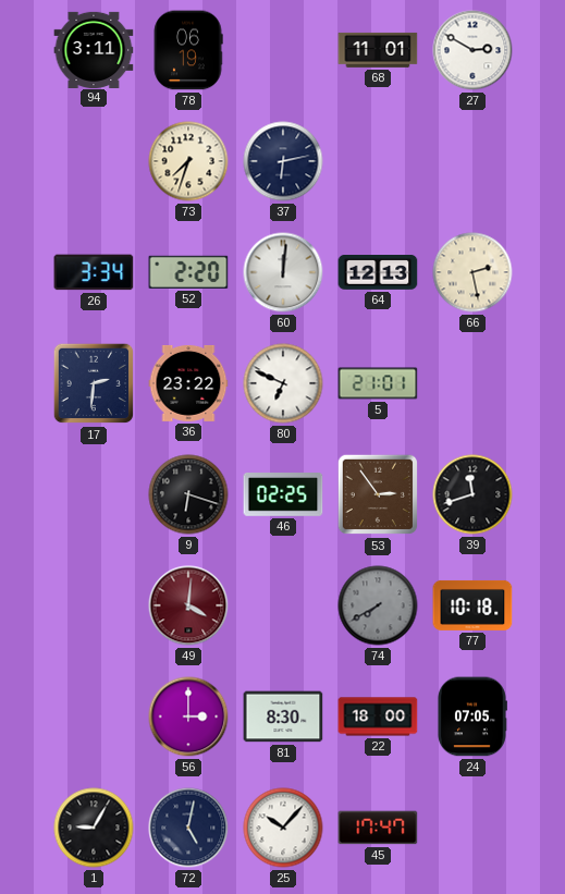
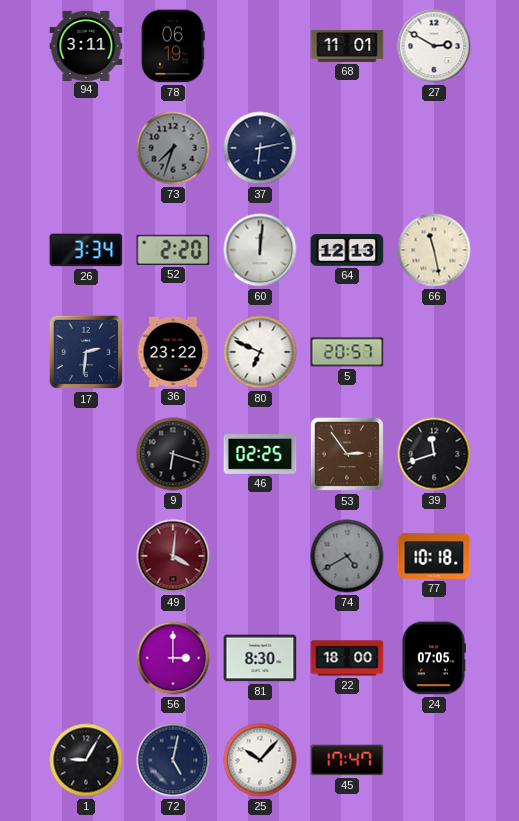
73 dial: cream -> grey
66: 2:28 -> 11:28
5: 21:01 -> 20:57
74: 7:40 -> 4:40
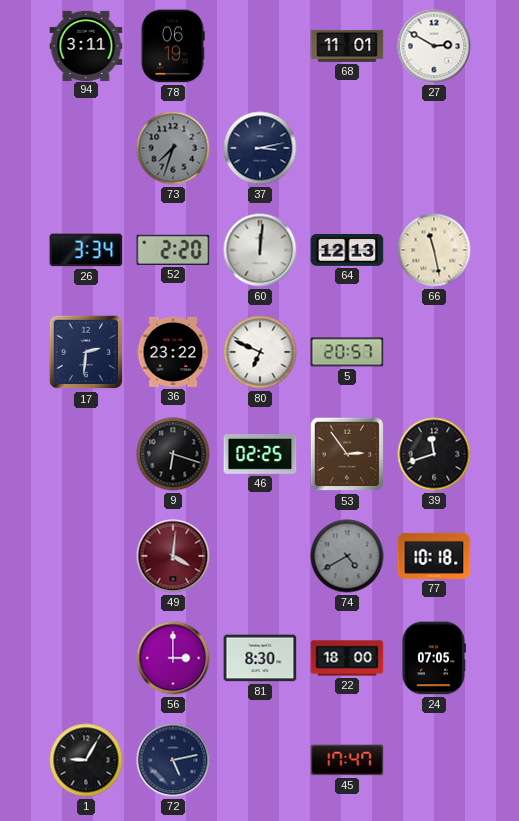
37: 6:13 -> 3:13
72: 5:02 -> 5:13
25: 10:07 -> none
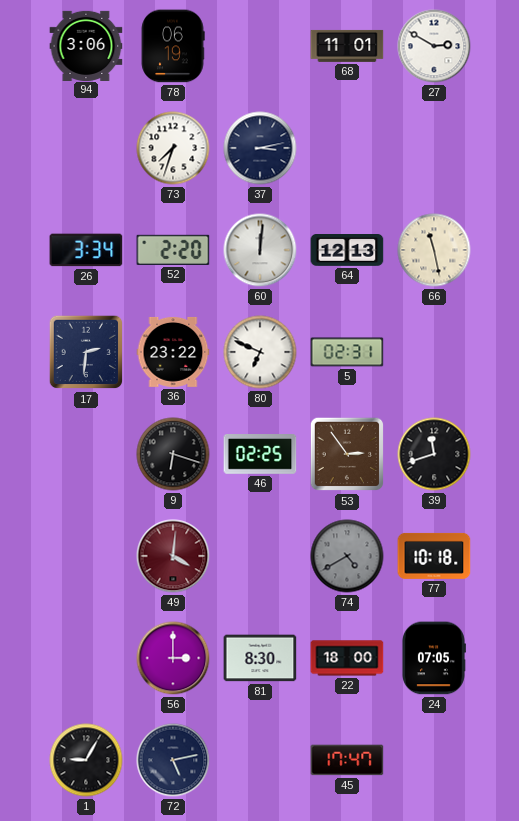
94: 3:11 -> 3:06
73 dial: grey -> white
5: 20:57 -> 02:31
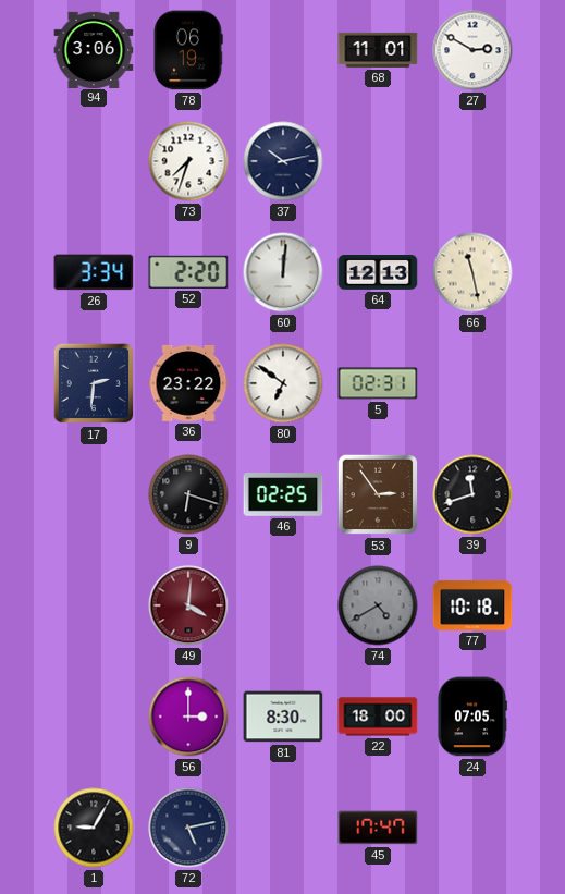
37: 3:13 -> 10:13
80: 6:49 -> 6:51
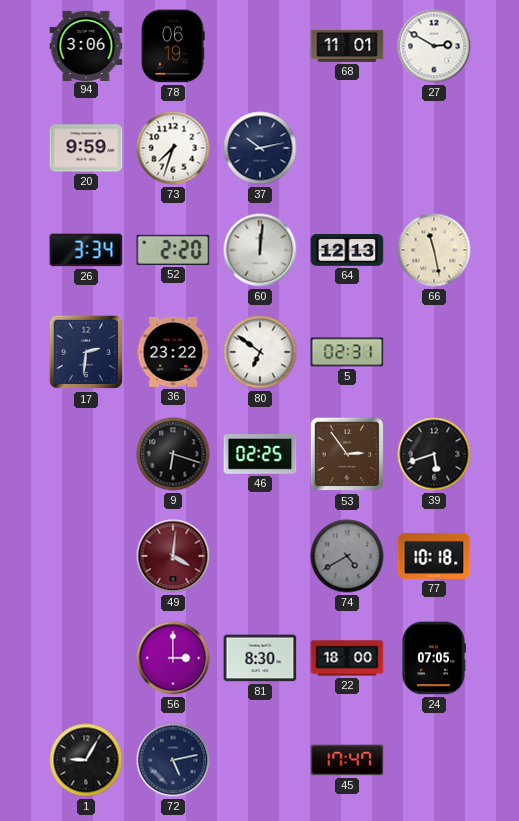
20: none -> 9:59
39: 11:42 -> 5:42
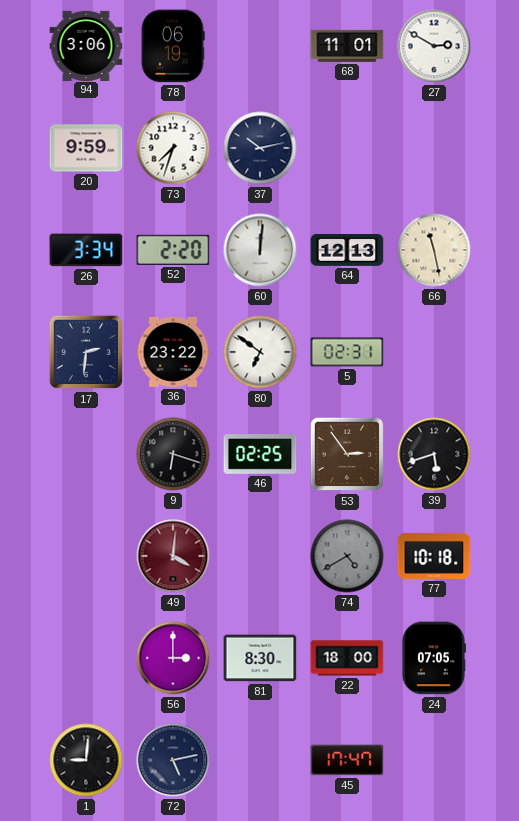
1: 9:05 -> 9:01
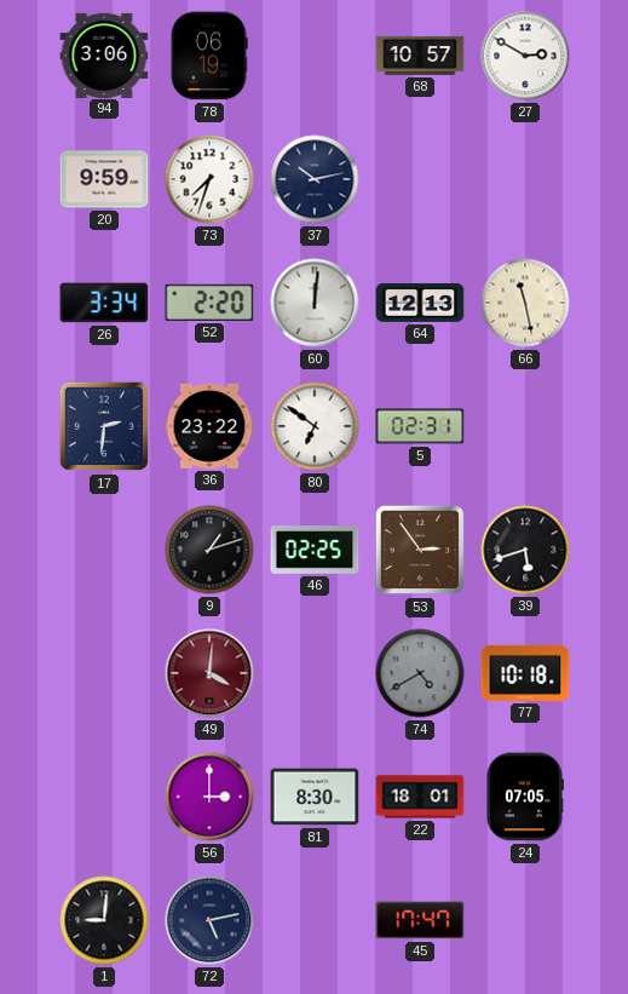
68: 11:01 -> 10:57
9: 6:18 -> 1:12
22: 18:00 -> 18:01
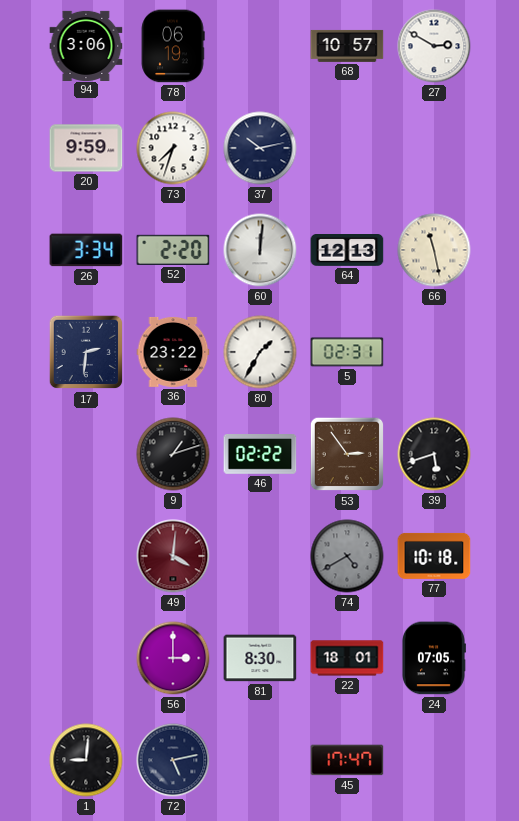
80: 6:51 -> 1:35
46: 02:25 -> 02:22
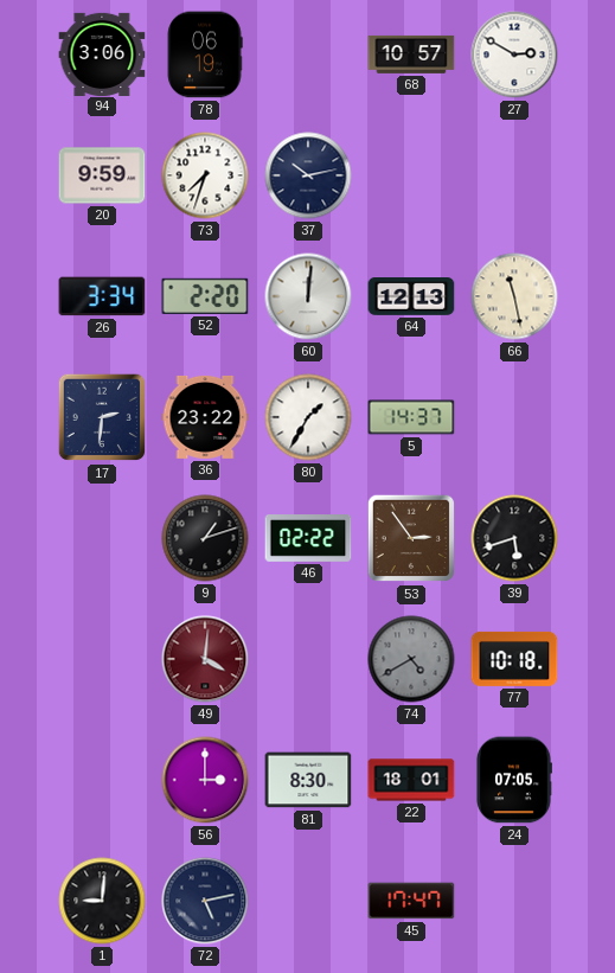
5: 02:31 -> 14:37
